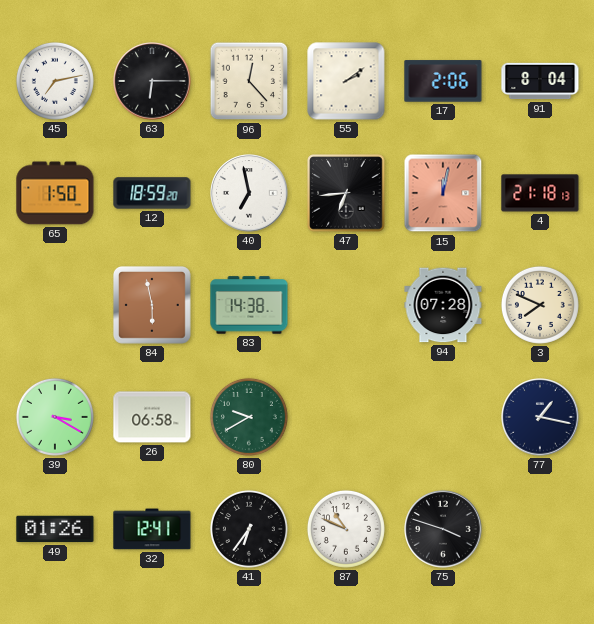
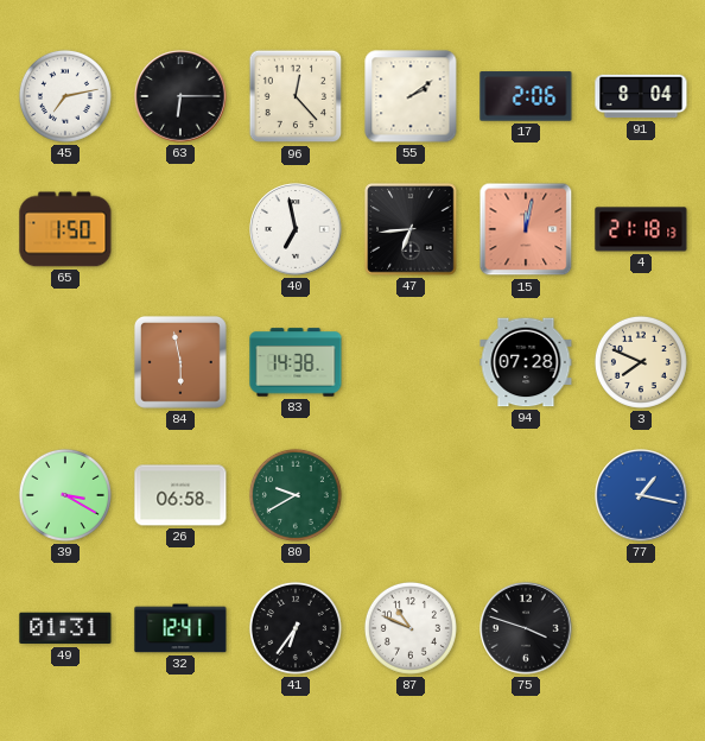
12: 18:59 -> none
77 dial: navy -> blue
49: 01:26 -> 01:31
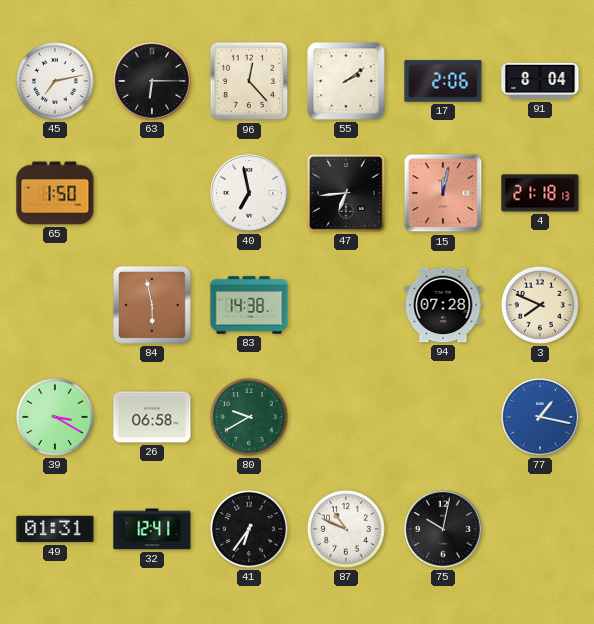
75: 3:48 -> 10:02
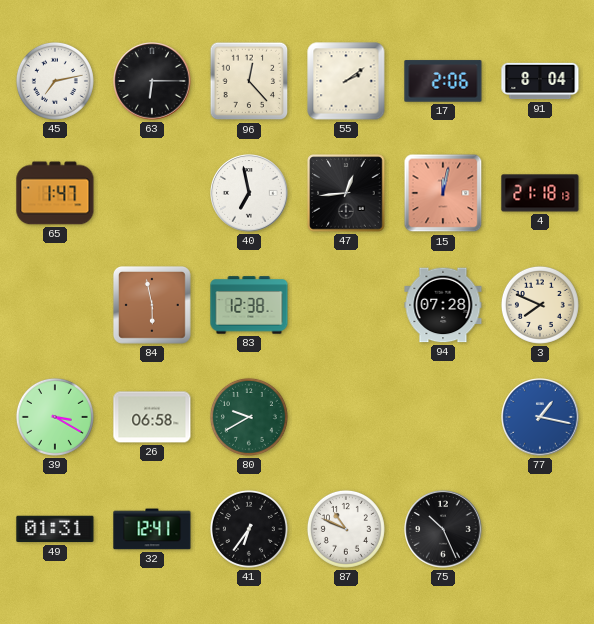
65: 1:50 -> 1:47
47: 6:44 -> 12:44
83: 14:38 -> 12:38
75: 10:02 -> 10:26
